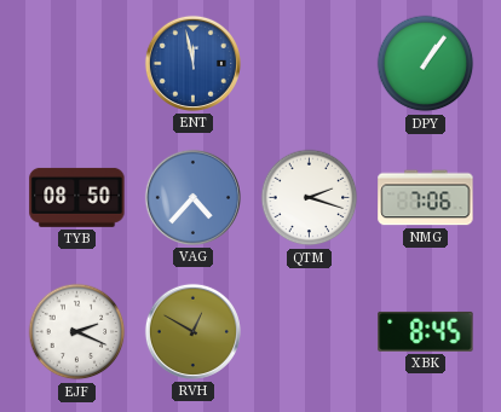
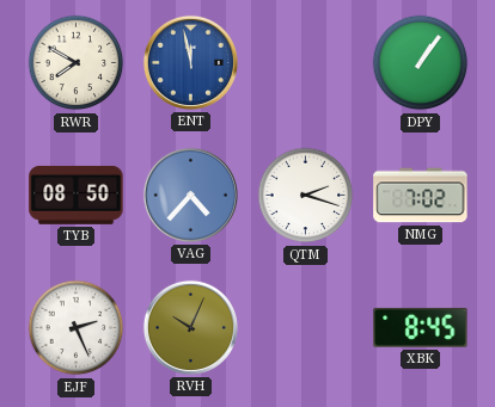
RWR: none -> 7:50
NMG: 7:06 -> 7:02
EJF: 2:19 -> 2:26
RVH: 12:50 -> 10:04
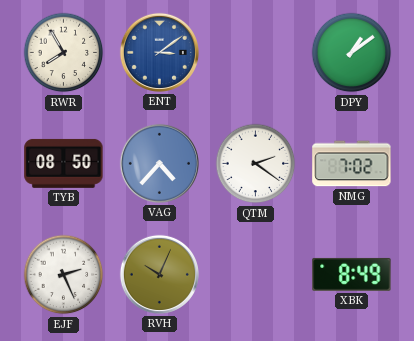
RWR: 7:50 -> 7:55
ENT: 11:58 -> 3:09
DPY: 1:06 -> 1:09
QTM: 2:18 -> 2:21
XBK: 8:45 -> 8:49
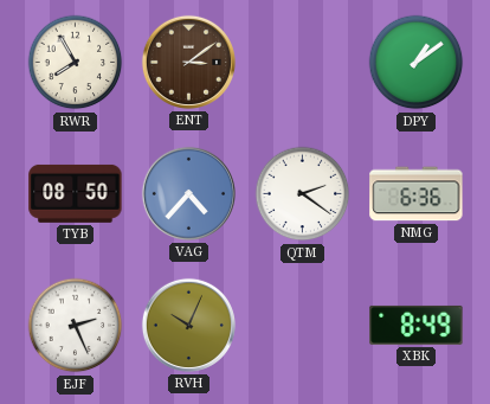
ENT dial: blue -> brown
NMG: 7:02 -> 6:36
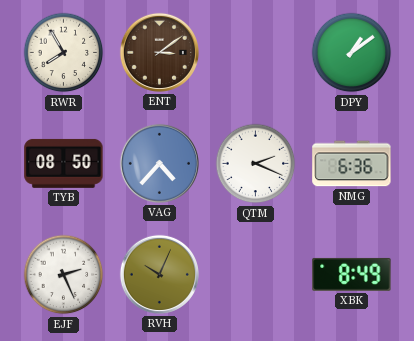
QTM: 2:21 -> 2:19
